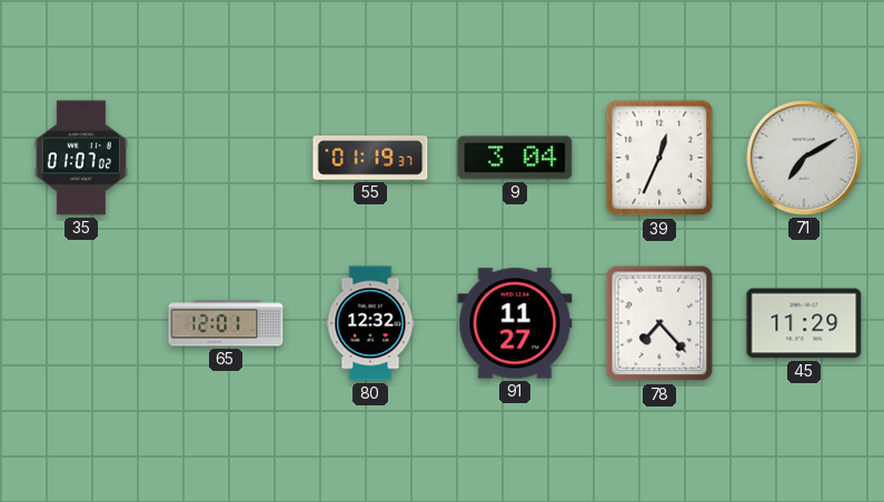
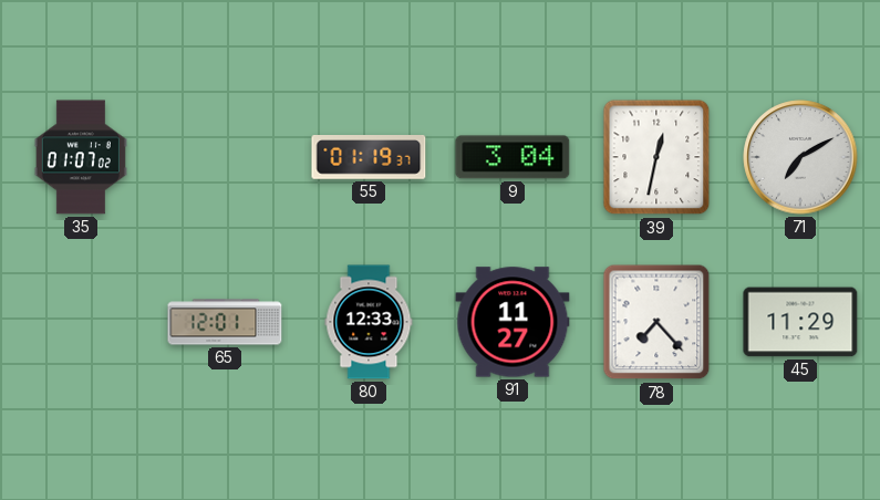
39: 12:34 -> 12:32
80: 12:32 -> 12:33
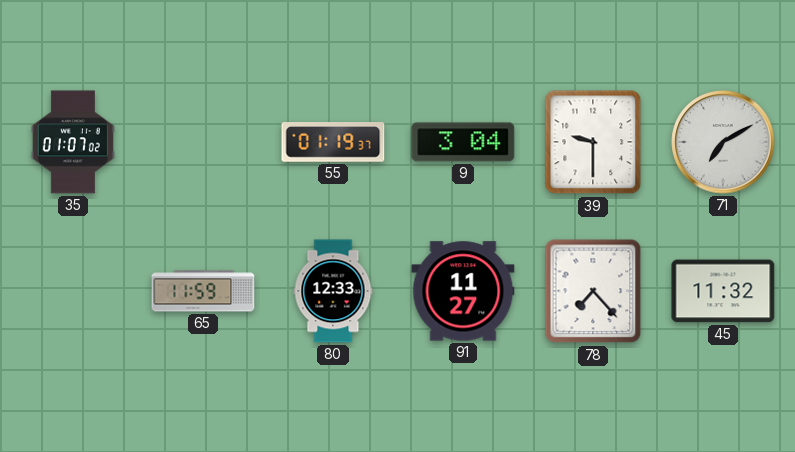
39: 12:32 -> 9:30
65: 12:01 -> 11:59
45: 11:29 -> 11:32
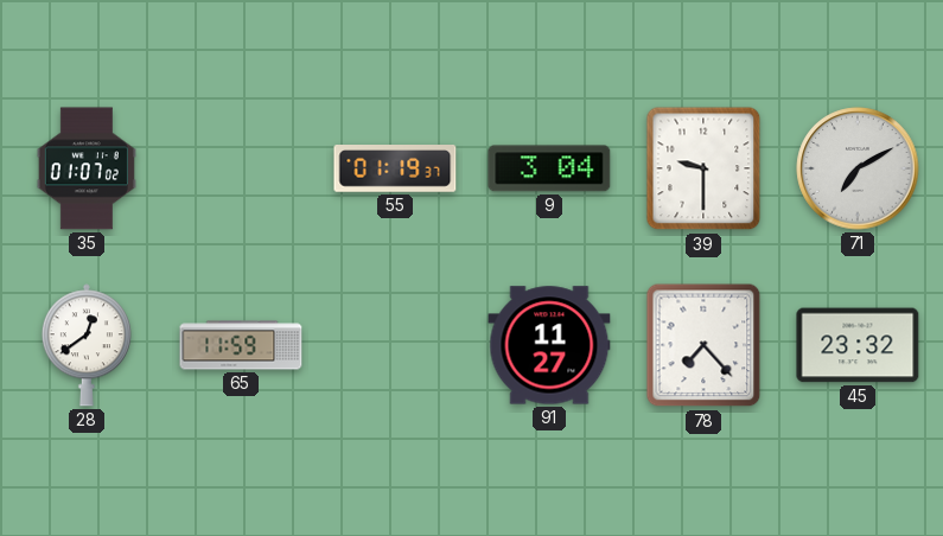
28: none -> 12:39
80: 12:33 -> none
45: 11:32 -> 23:32
